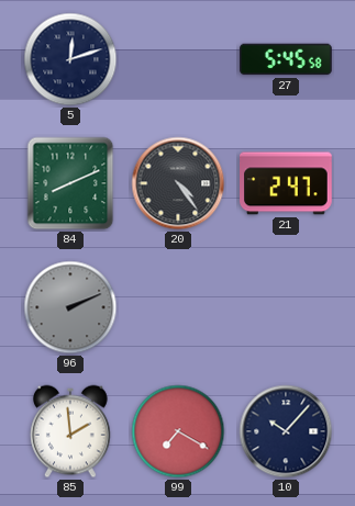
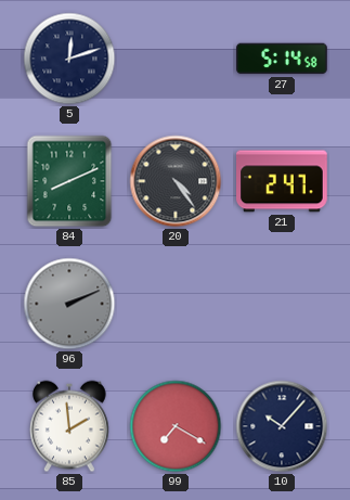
27: 5:45 -> 5:14
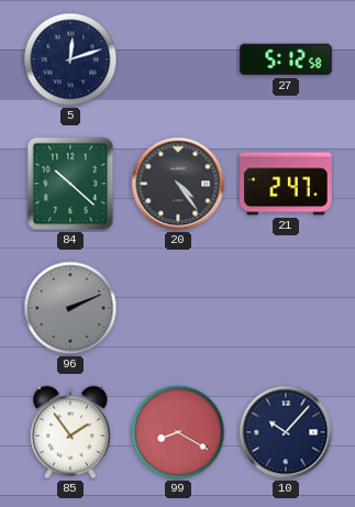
27: 5:14 -> 5:12
84: 8:11 -> 10:22
85: 1:59 -> 1:54
99: 7:20 -> 8:20
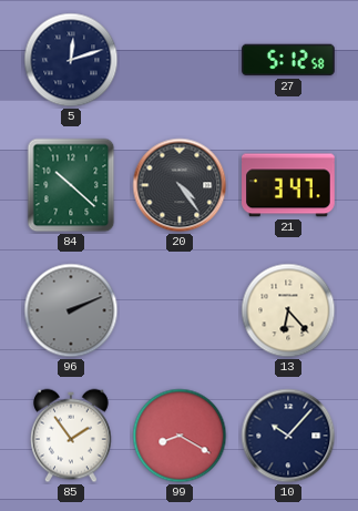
21: 2:47 -> 3:47
13: none -> 6:23
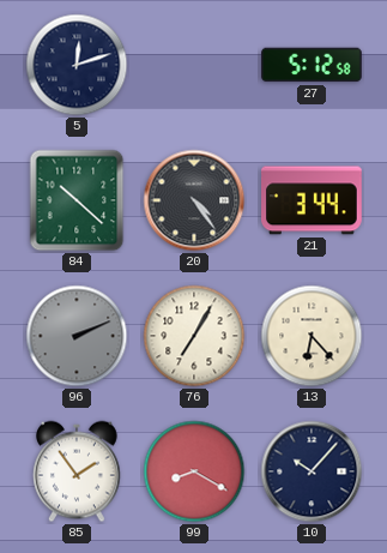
21: 3:47 -> 3:44
76: none -> 7:05
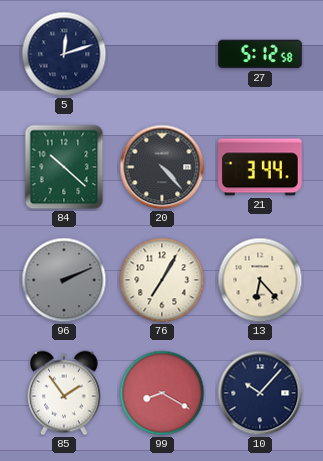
20: 4:24 -> 4:23
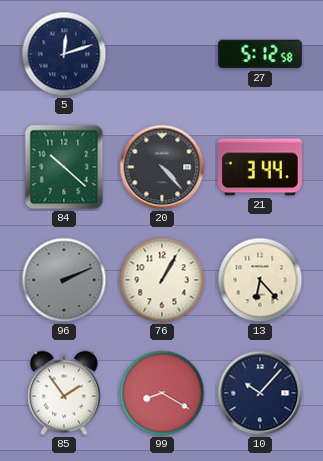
76: 7:05 -> 1:05
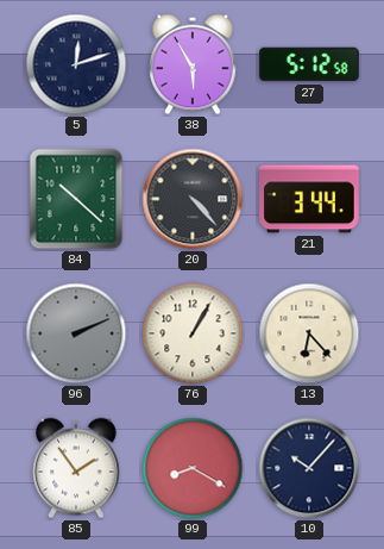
38: none -> 5:55
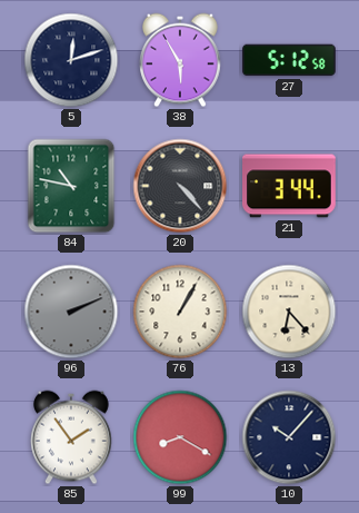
84: 10:22 -> 10:47
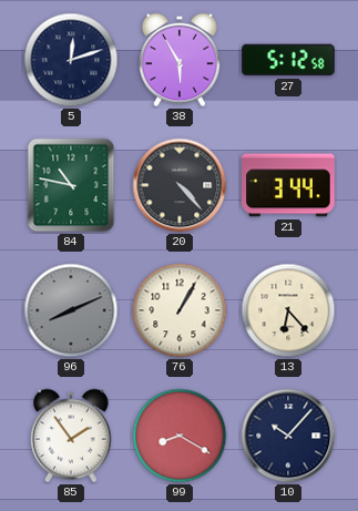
96: 2:11 -> 8:11
